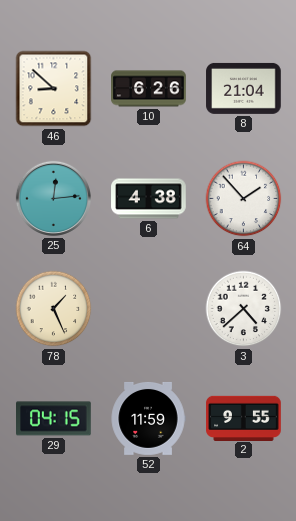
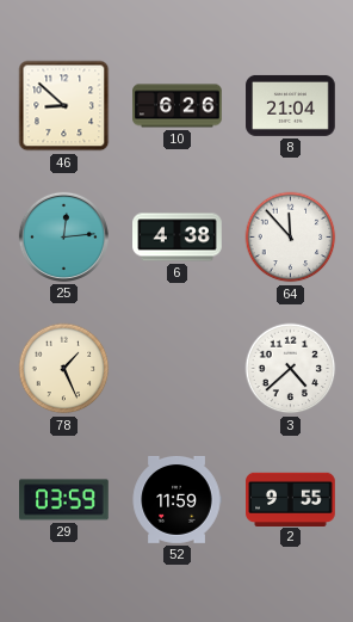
64: 1:53 -> 11:53
29: 04:15 -> 03:59
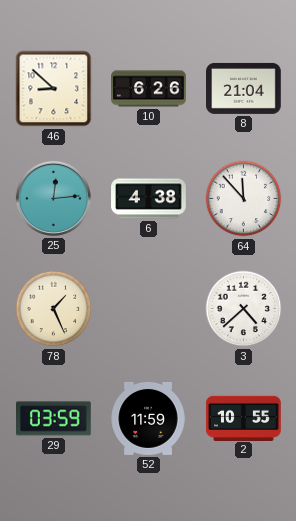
2: 9:55 -> 10:55
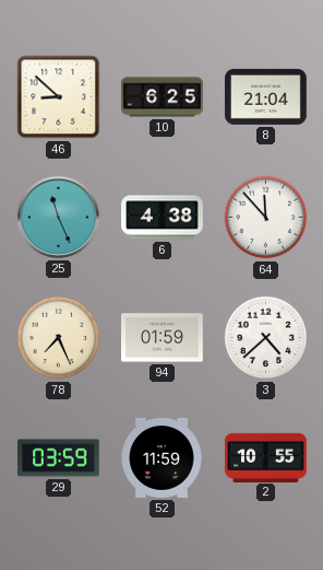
10: 6:26 -> 6:25
25: 12:14 -> 11:26
78: 1:26 -> 7:26
94: none -> 01:59
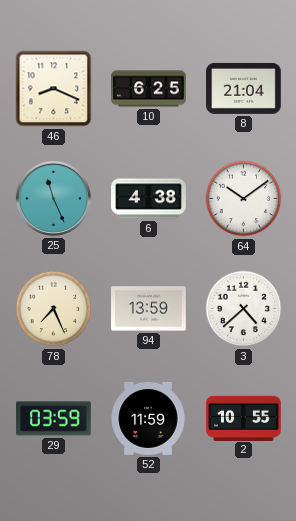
46: 8:52 -> 8:19
64: 11:53 -> 10:09
94: 01:59 -> 13:59
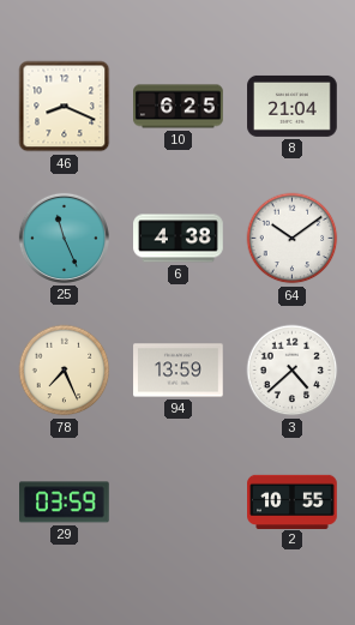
52: 11:59 -> none
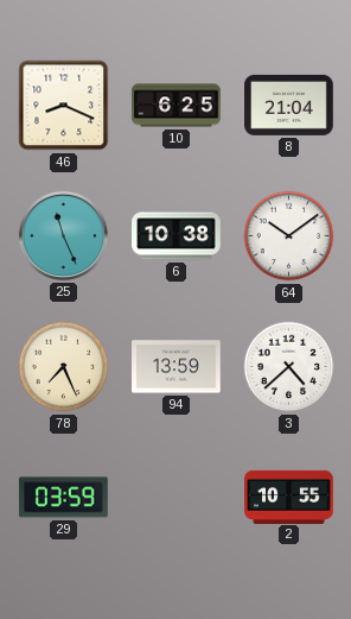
6: 4:38 -> 10:38
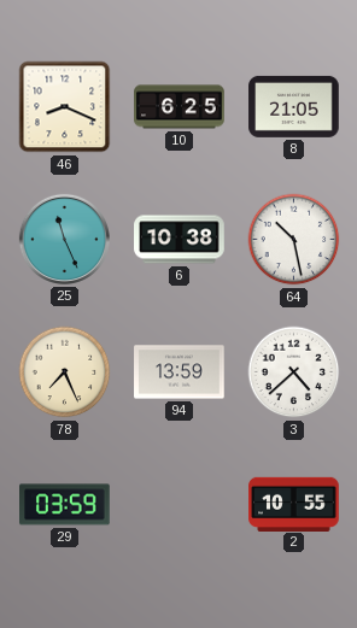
8: 21:04 -> 21:05
64: 10:09 -> 10:28
